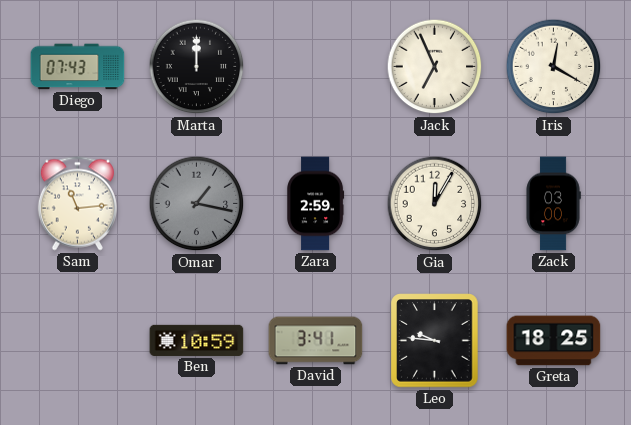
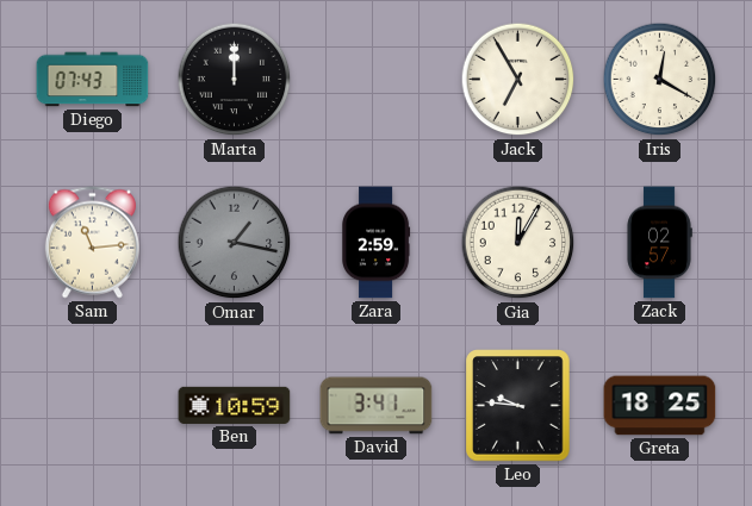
Jack: 6:56 -> 6:55
Zack: 03:00 -> 02:57
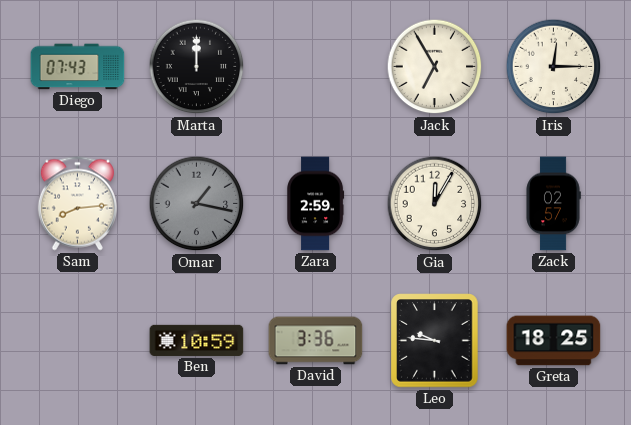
Iris: 12:20 -> 12:15
Sam: 11:14 -> 8:14
David: 3:41 -> 3:36
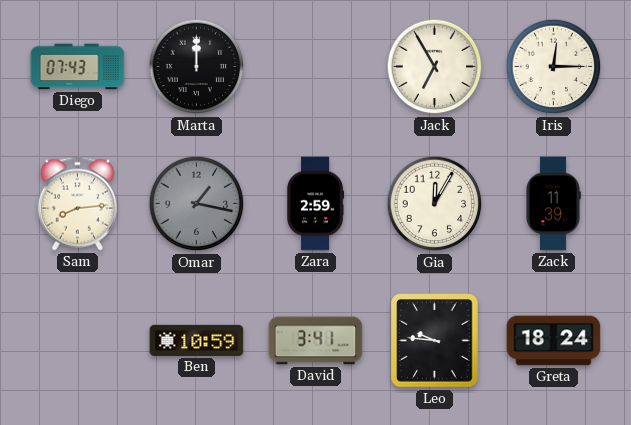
Zack: 02:57 -> 11:39
David: 3:36 -> 3:41
Greta: 18:25 -> 18:24
